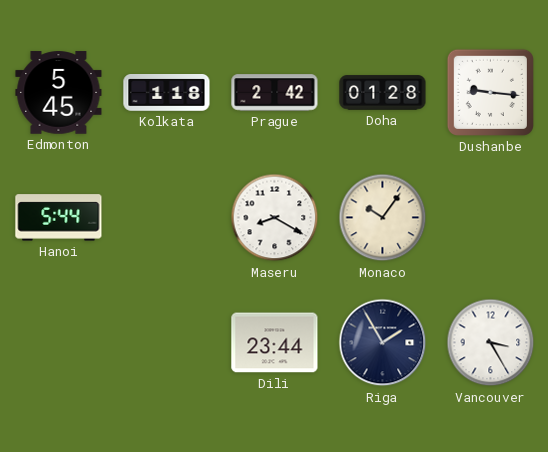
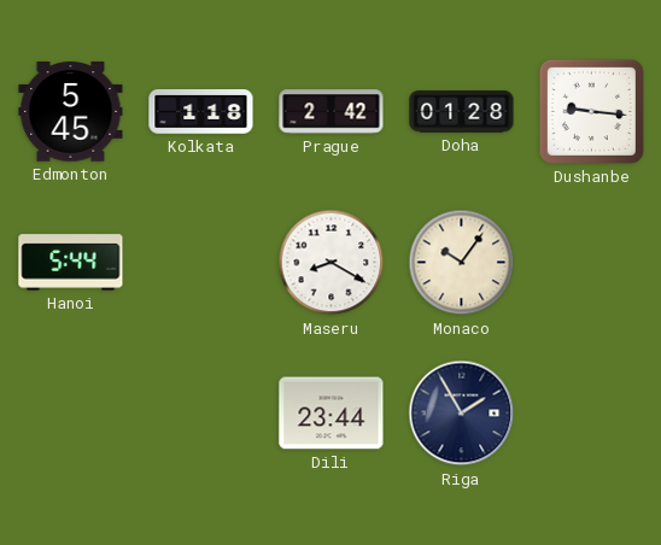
Vancouver: 3:25 -> none
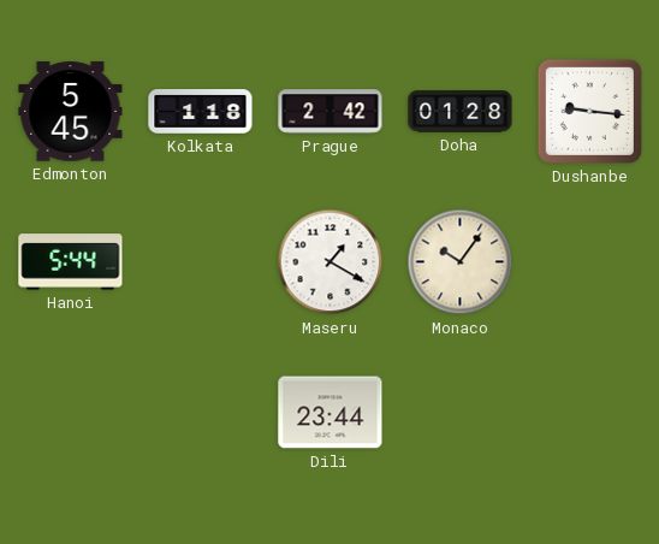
Maseru: 8:20 -> 1:20
Riga: 1:55 -> none
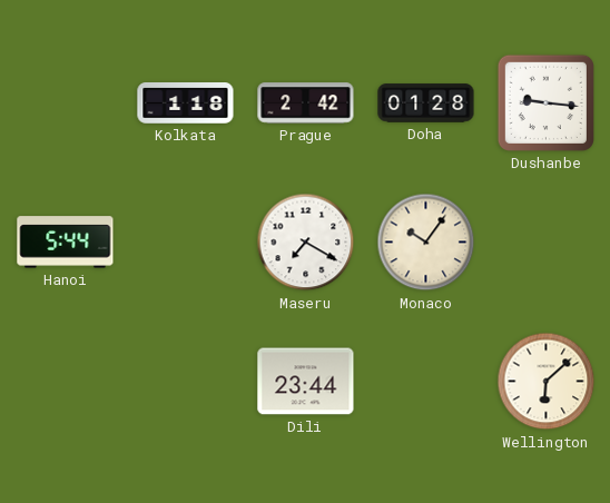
Edmonton: 5:45 -> none
Maseru: 1:20 -> 7:20
Wellington: none -> 6:08
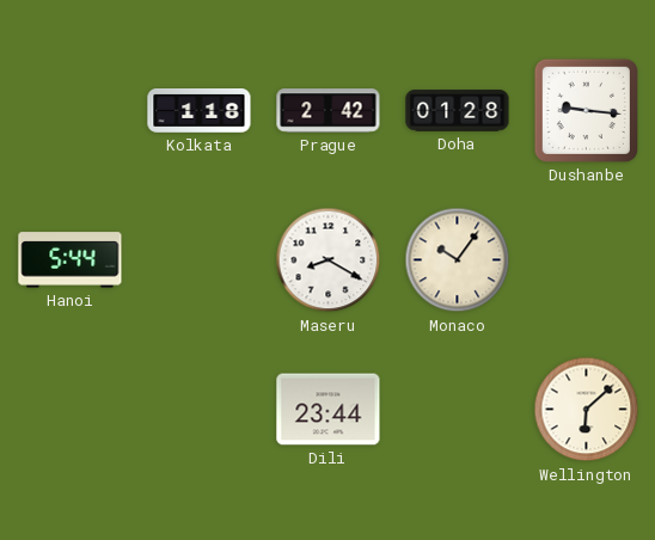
Maseru: 7:20 -> 8:20
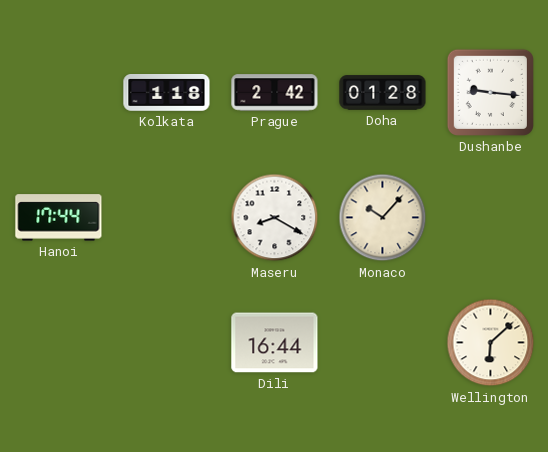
Hanoi: 5:44 -> 17:44
Monaco: 10:06 -> 10:07
Dili: 23:44 -> 16:44
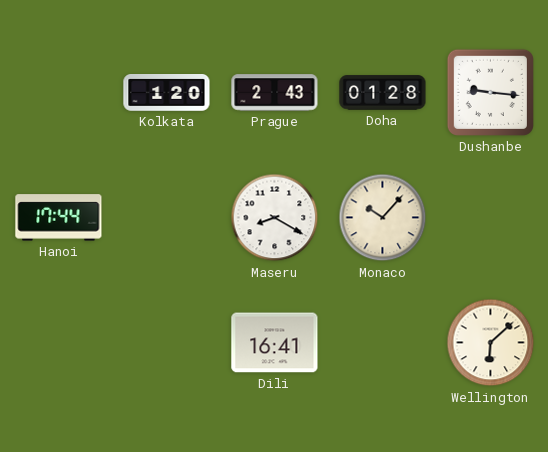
Kolkata: 1:18 -> 1:20
Prague: 2:42 -> 2:43
Dili: 16:44 -> 16:41
